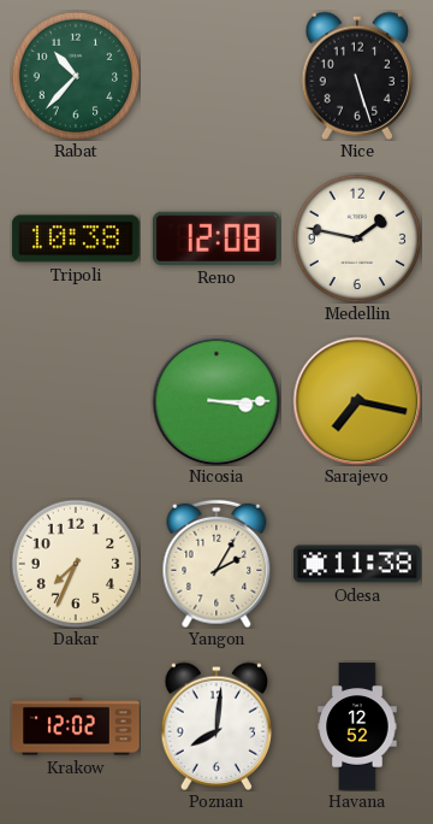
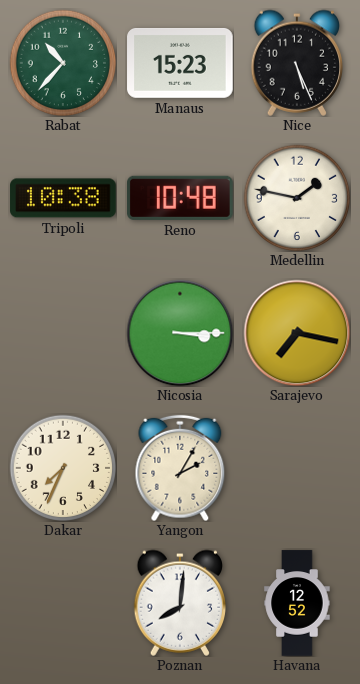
Manaus: none -> 15:23
Nice: 5:27 -> 5:26
Reno: 12:08 -> 10:48
Odesa: 11:38 -> none
Krakow: 12:02 -> none
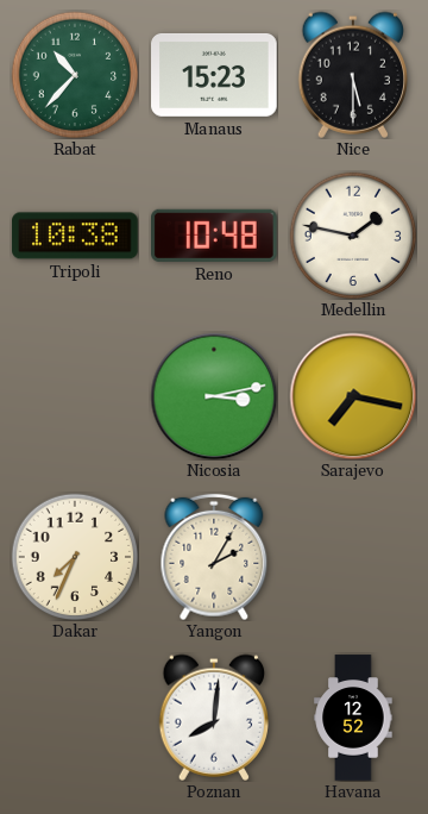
Nice: 5:26 -> 5:30
Nicosia: 3:15 -> 3:13
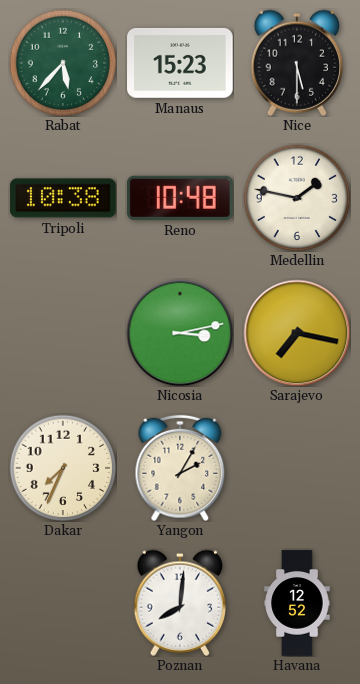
Rabat: 10:37 -> 5:37
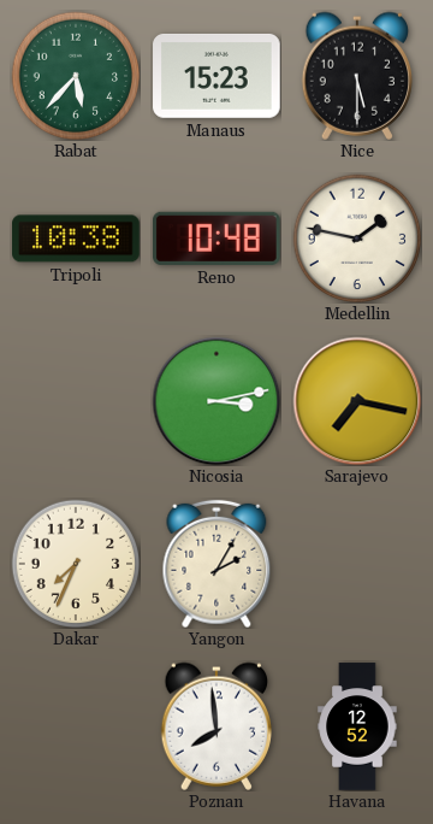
Poznan: 8:01 -> 7:59
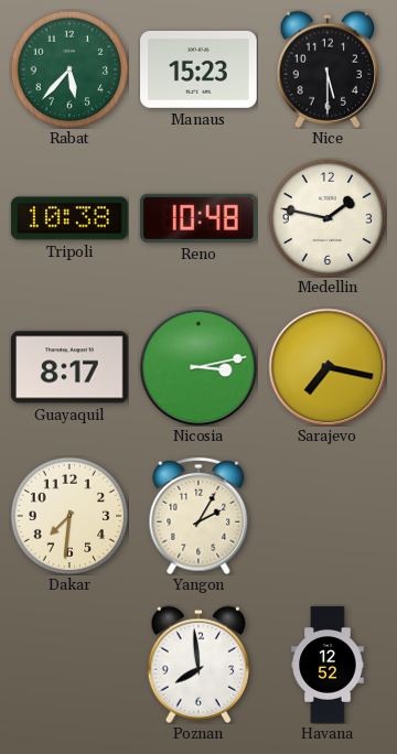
Guayaquil: none -> 8:17
Dakar: 7:34 -> 7:31
